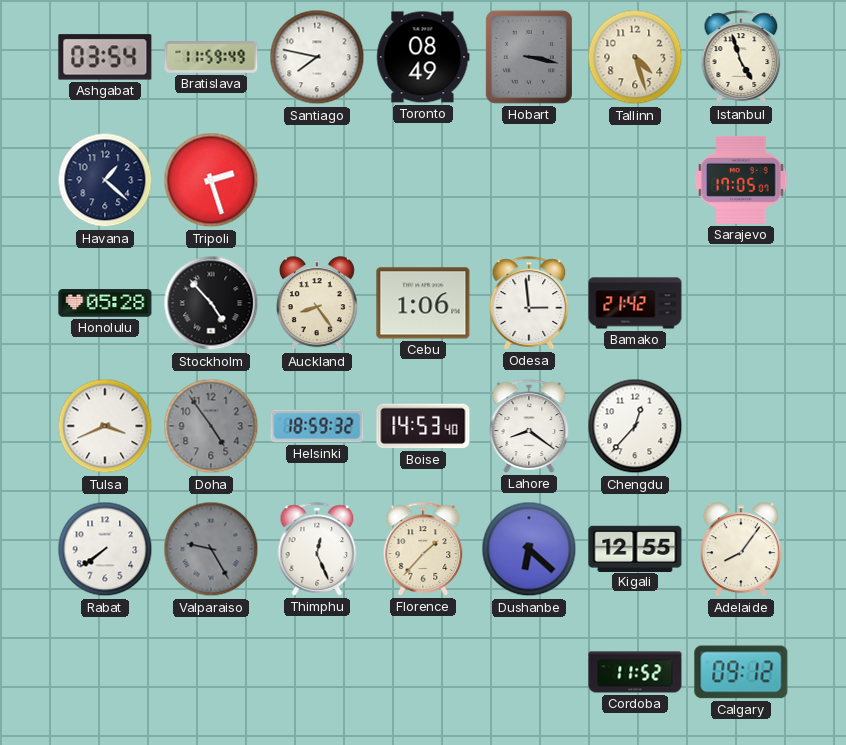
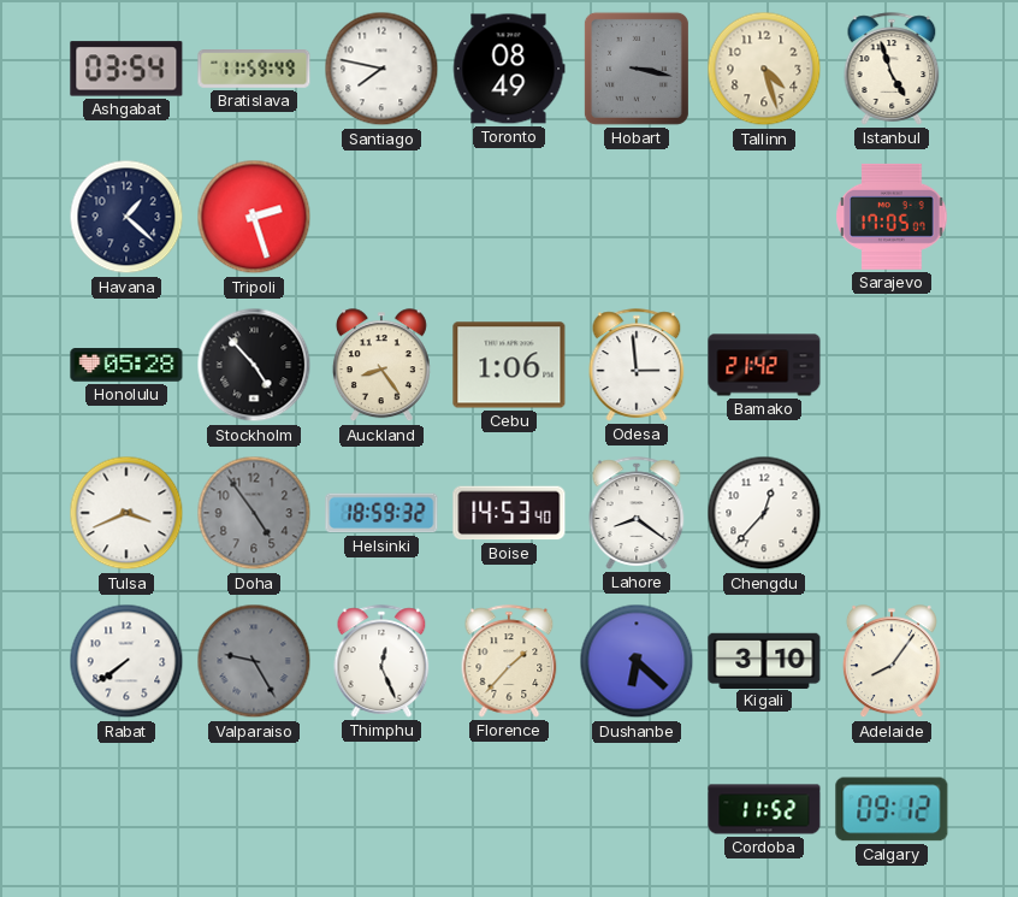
Kigali: 12:55 -> 3:10
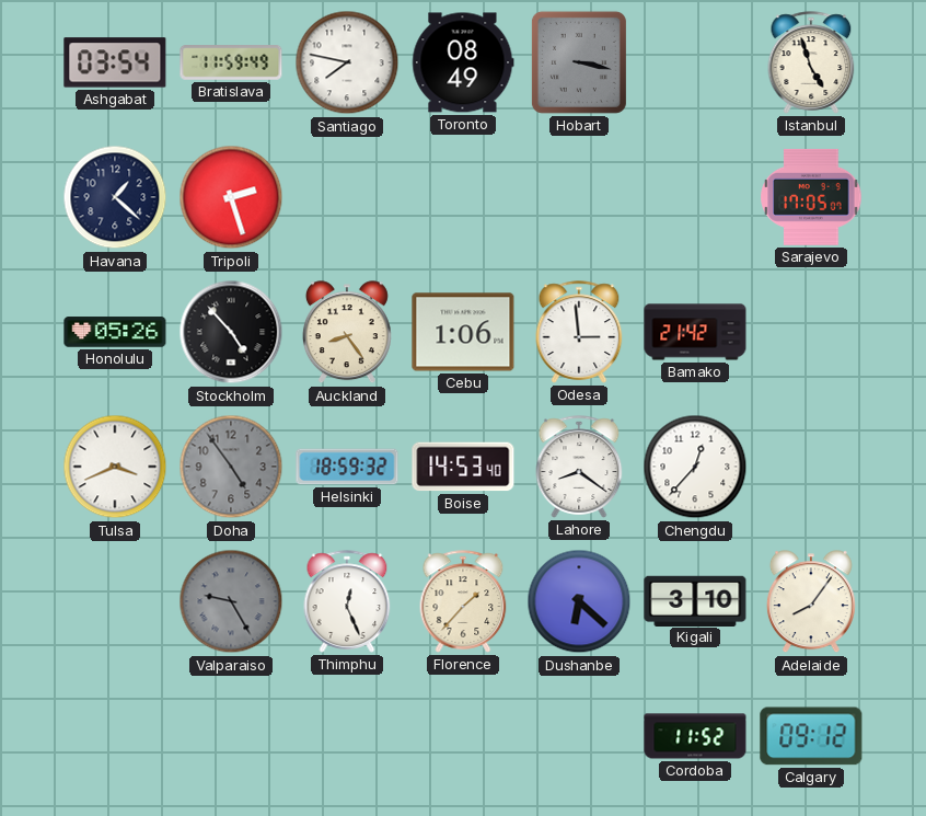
Tallinn: 4:27 -> none
Honolulu: 05:28 -> 05:26
Rabat: 7:39 -> none
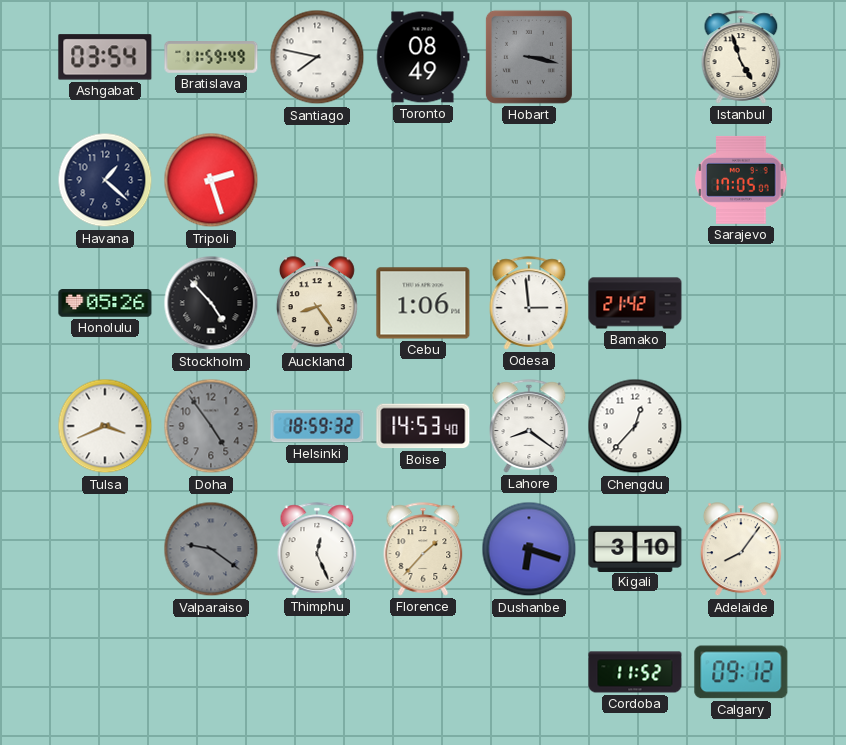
Valparaiso: 9:25 -> 9:21
Dushanbe: 6:22 -> 6:18
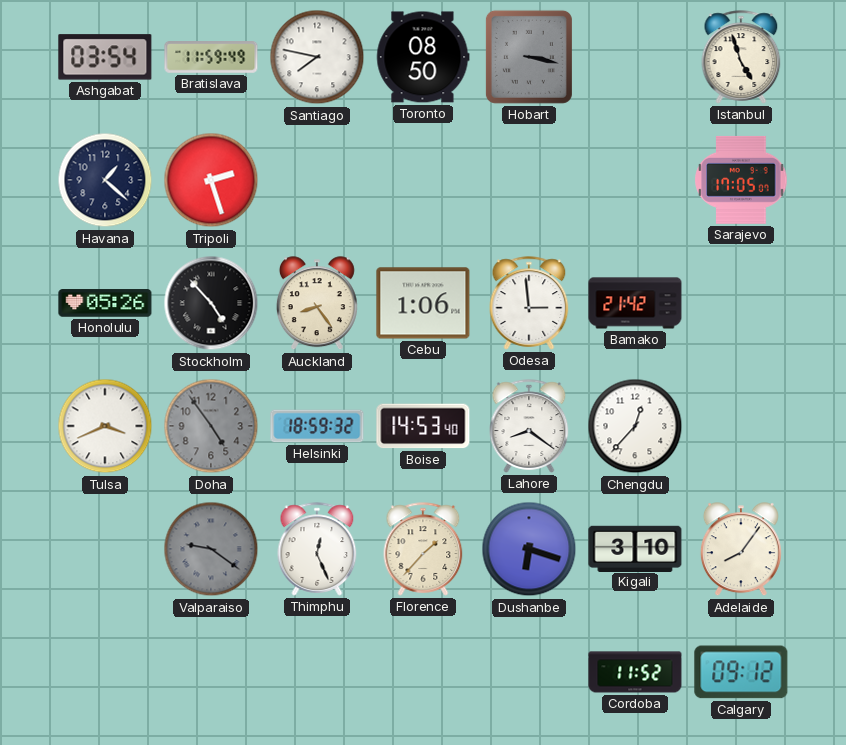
Toronto: 08:49 -> 08:50
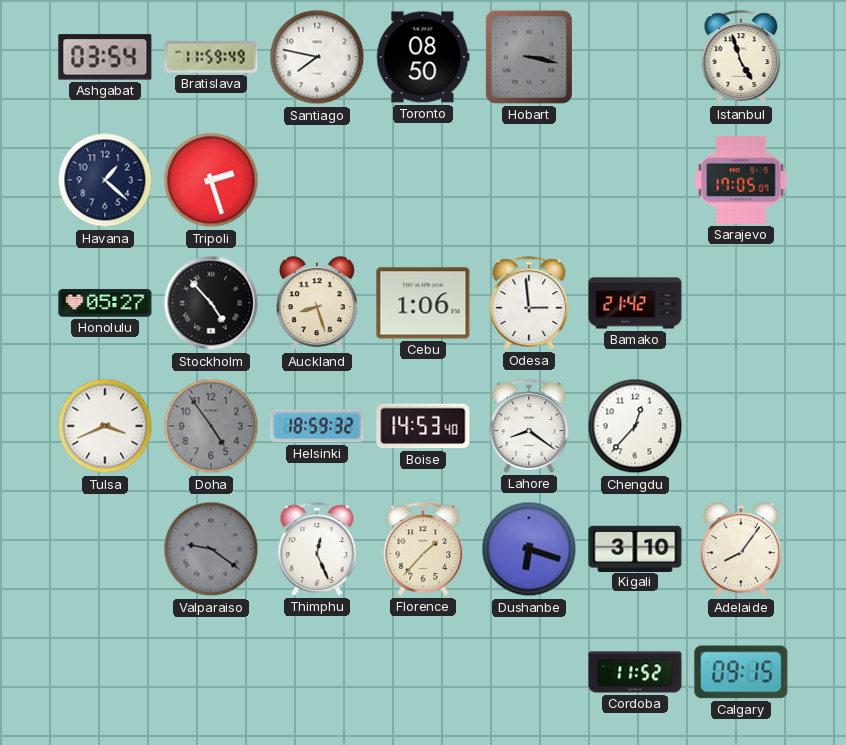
Honolulu: 05:26 -> 05:27
Auckland: 8:24 -> 8:27
Calgary: 09:12 -> 09:15
